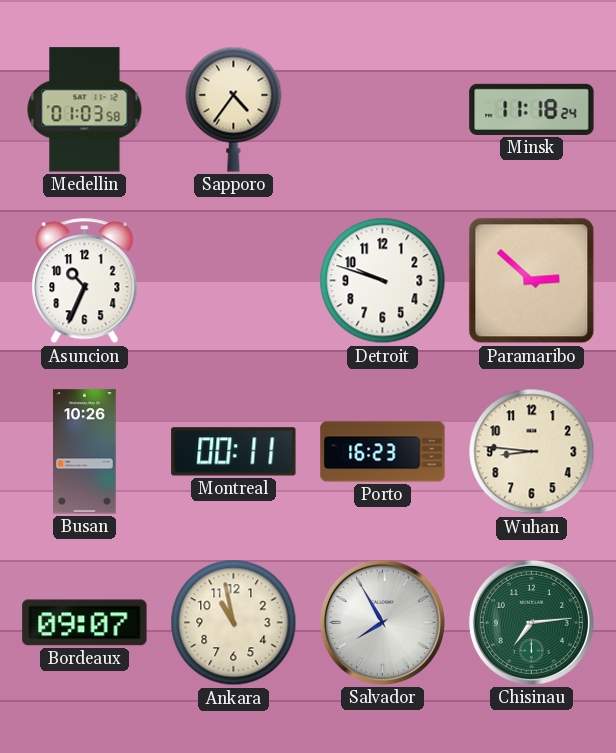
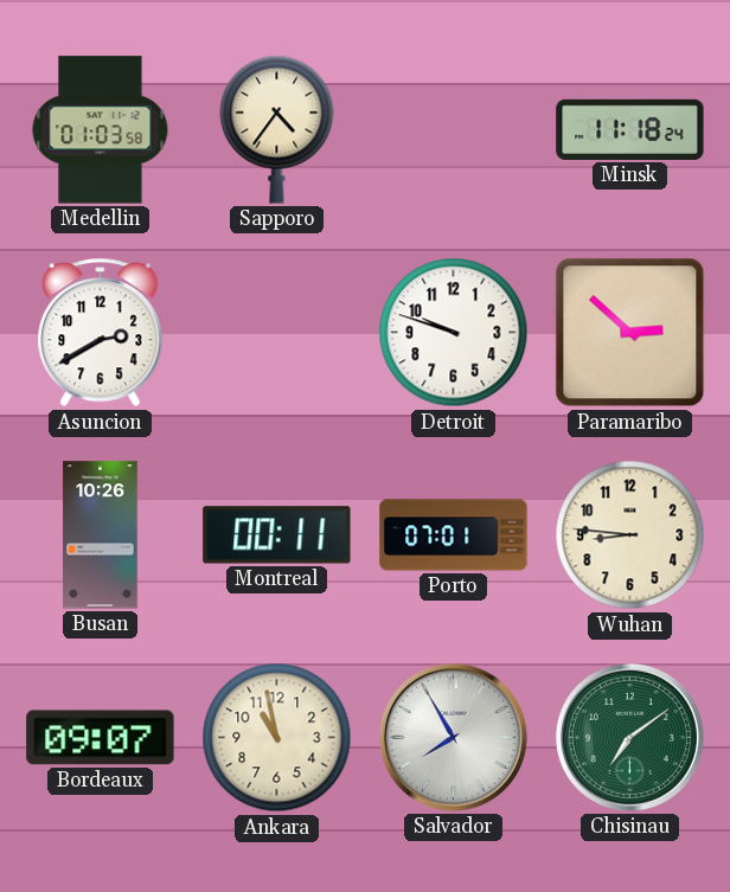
Asuncion: 10:34 -> 2:40
Porto: 16:23 -> 07:01
Chisinau: 7:14 -> 7:09
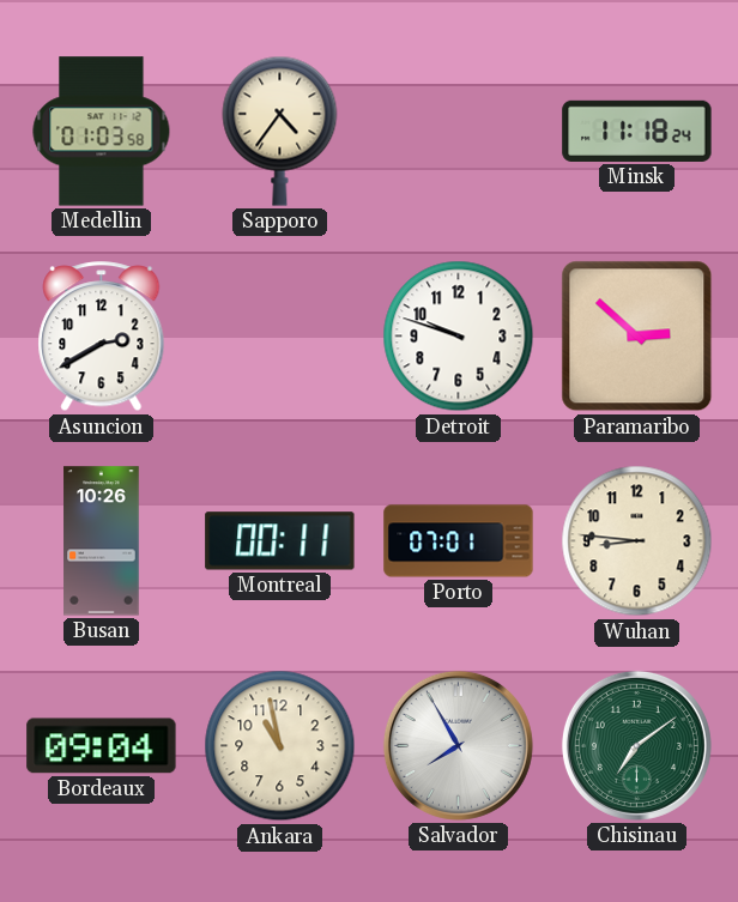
Bordeaux: 09:07 -> 09:04
